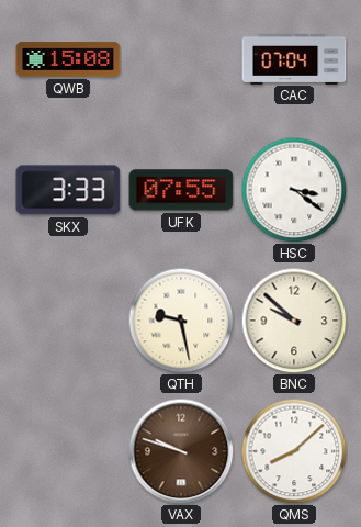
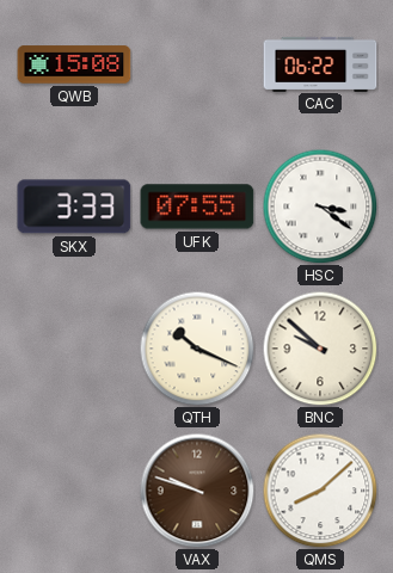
CAC: 07:04 -> 06:22
QTH: 9:28 -> 10:19
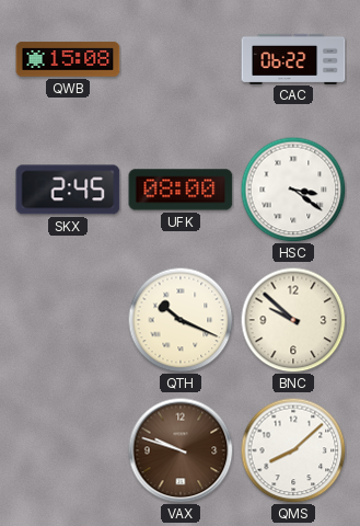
SKX: 3:33 -> 2:45
UFK: 07:55 -> 08:00
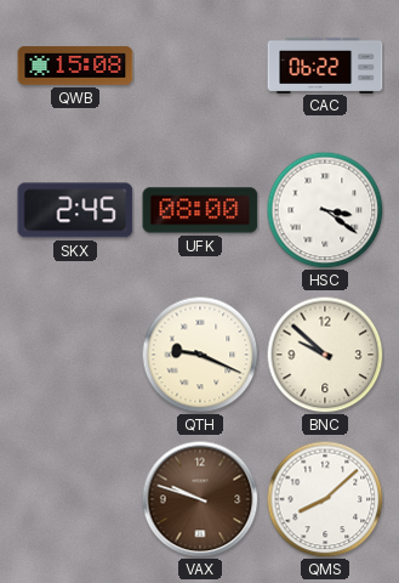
QTH: 10:19 -> 9:19
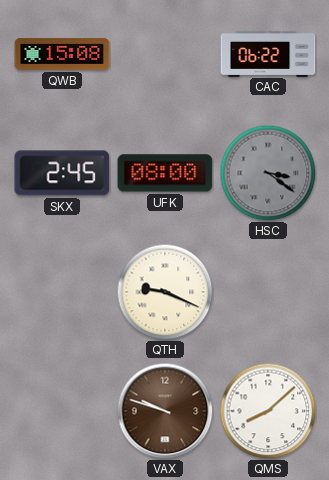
HSC dial: white -> grey
BNC: 9:52 -> none
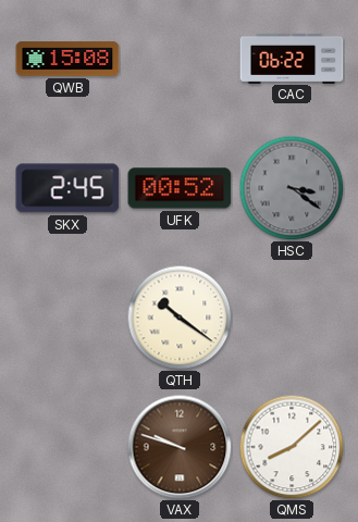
UFK: 08:00 -> 00:52
QTH: 9:19 -> 10:21
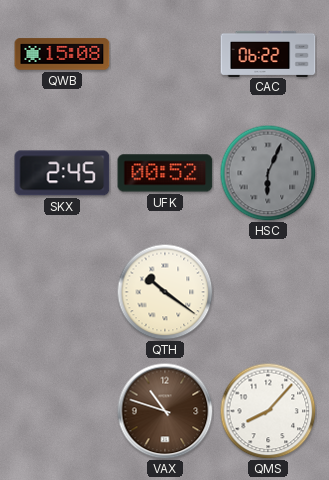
HSC: 3:21 -> 6:04
VAX: 9:48 -> 10:48
QMS: 8:08 -> 8:07
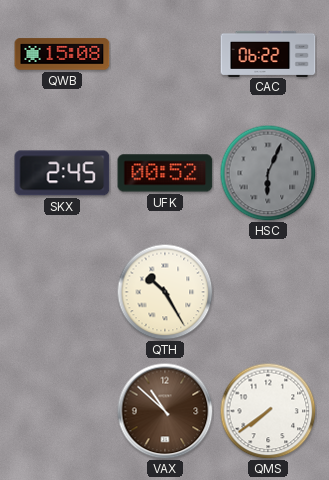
QTH: 10:21 -> 10:25
VAX: 10:48 -> 10:52
QMS: 8:07 -> 7:39
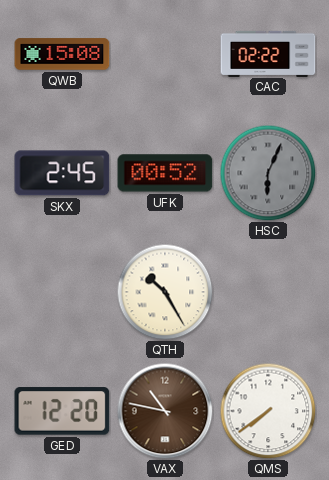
CAC: 06:22 -> 02:22
GED: none -> 12:20
VAX: 10:52 -> 10:47
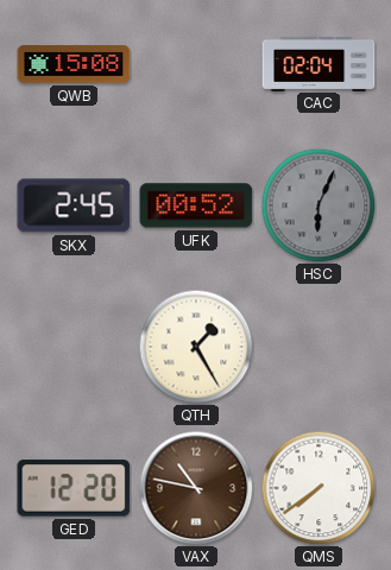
CAC: 02:22 -> 02:04
QTH: 10:25 -> 1:25
